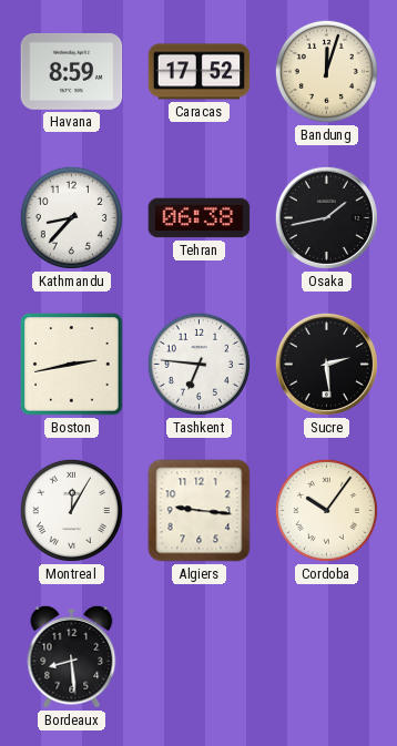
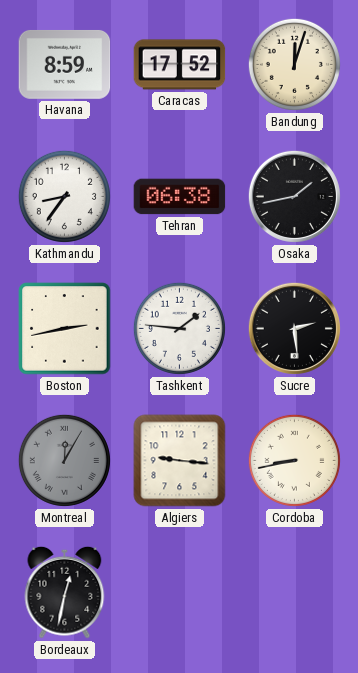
Kathmandu: 8:37 -> 8:36
Tashkent: 6:46 -> 1:46
Montreal dial: white -> grey
Cordoba: 10:06 -> 8:43
Bordeaux: 8:29 -> 12:32
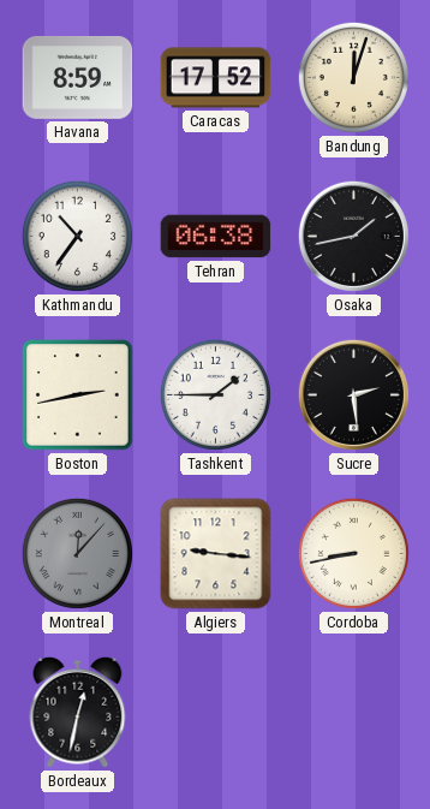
Kathmandu: 8:36 -> 10:36
Tashkent: 1:46 -> 1:45
Montreal: 12:05 -> 12:07
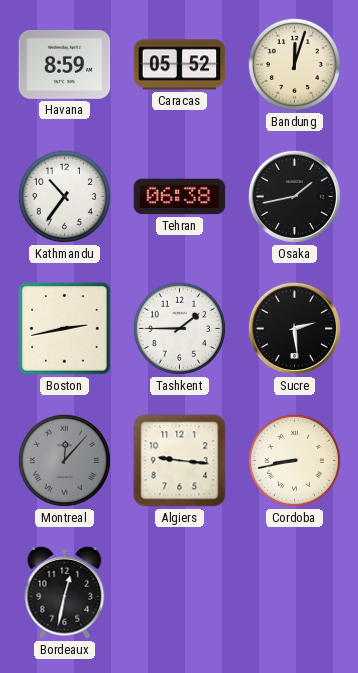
Caracas: 17:52 -> 05:52
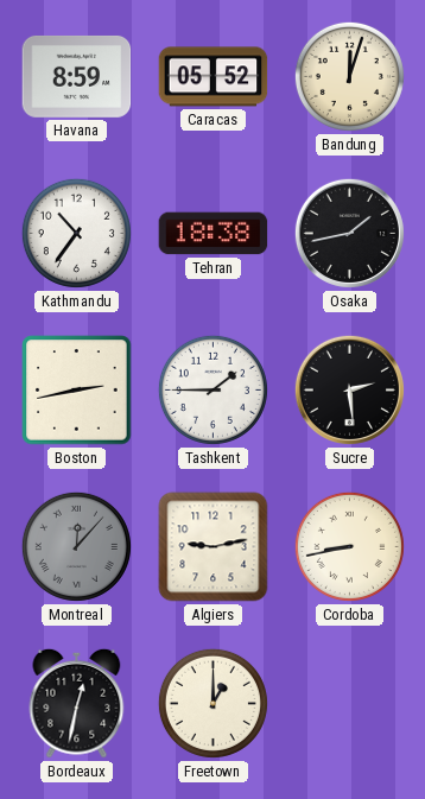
Tehran: 06:38 -> 18:38
Algiers: 9:16 -> 9:13
Freetown: none -> 1:00
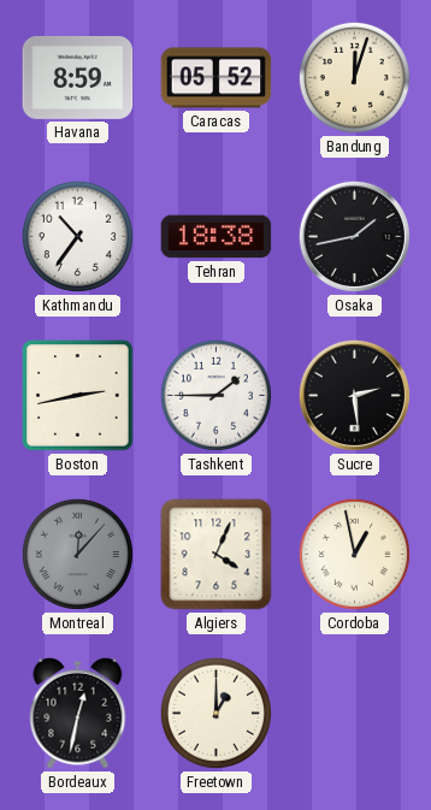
Algiers: 9:13 -> 4:04
Cordoba: 8:43 -> 12:58
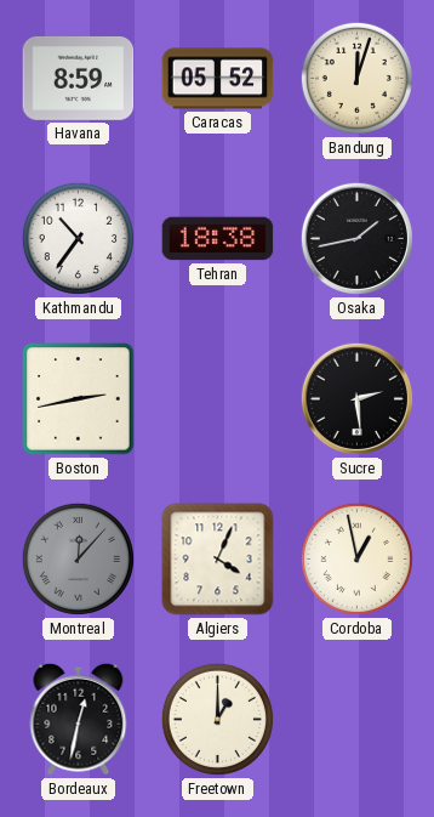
Tashkent: 1:45 -> none
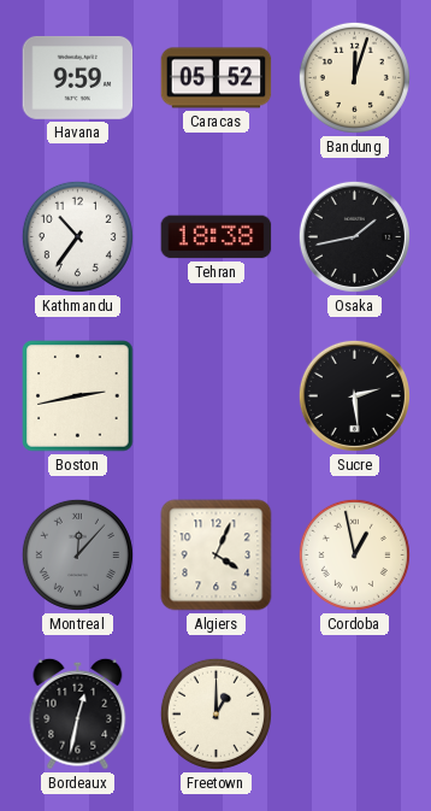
Havana: 8:59 -> 9:59
